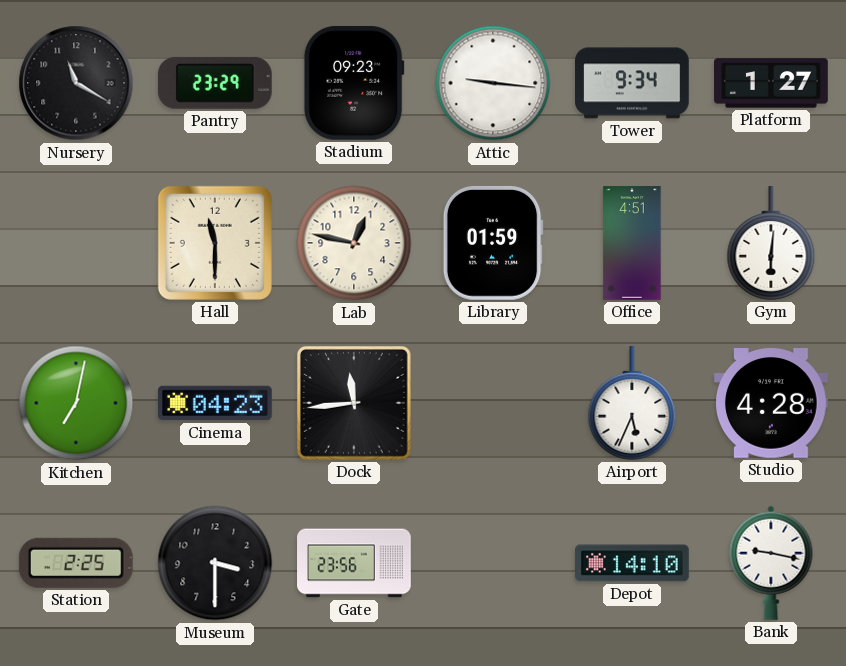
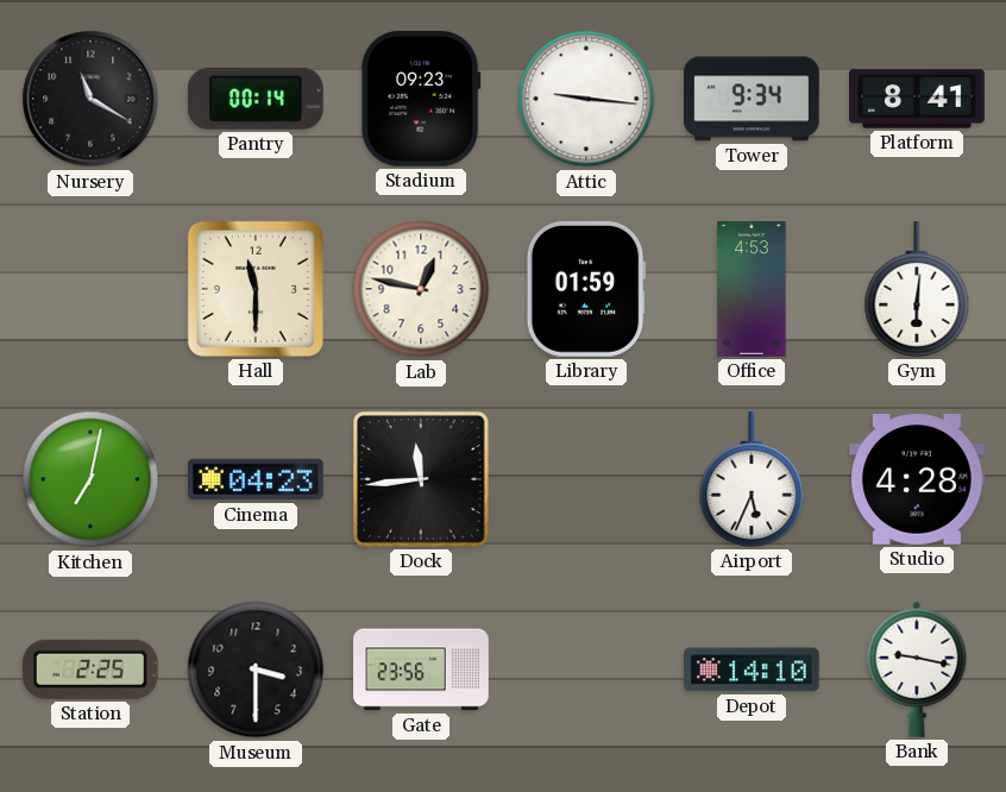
Pantry: 23:29 -> 00:14
Platform: 1:27 -> 8:41
Office: 4:51 -> 4:53
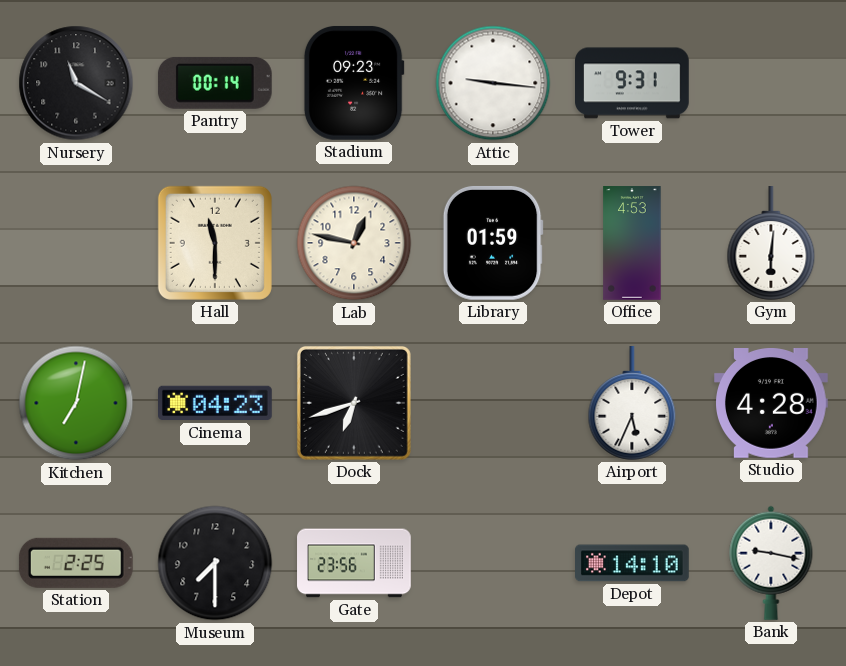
Tower: 9:34 -> 9:31
Platform: 8:41 -> none
Dock: 11:44 -> 6:42
Museum: 3:30 -> 7:30
